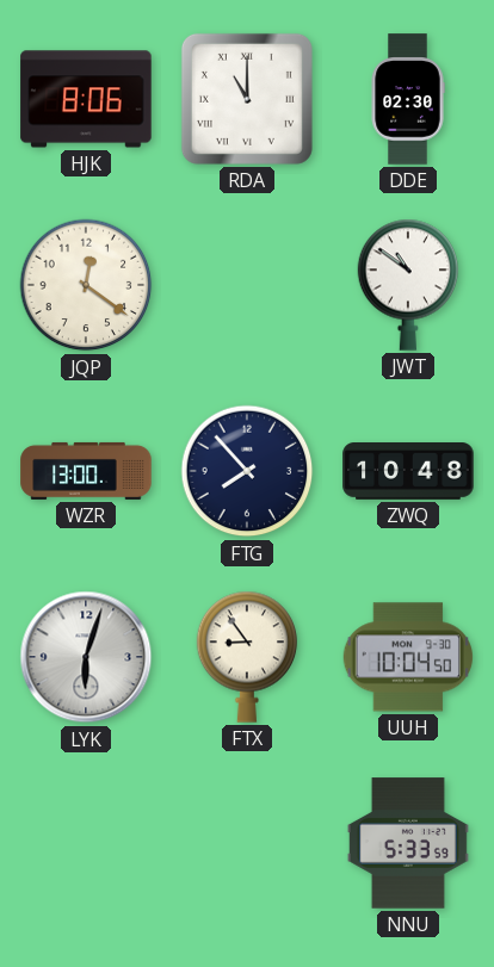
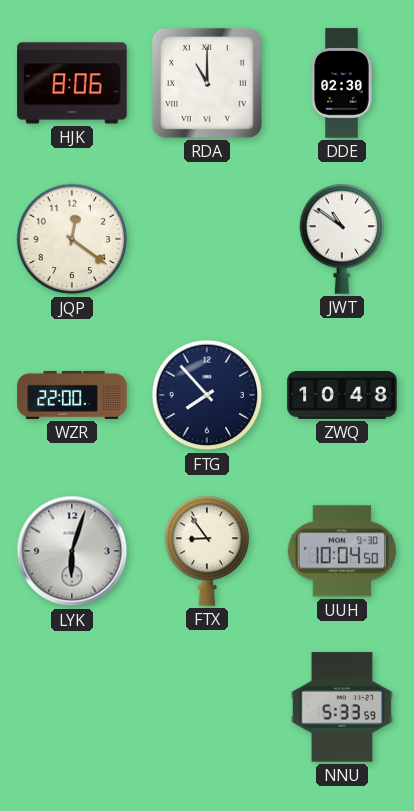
WZR: 13:00 -> 22:00
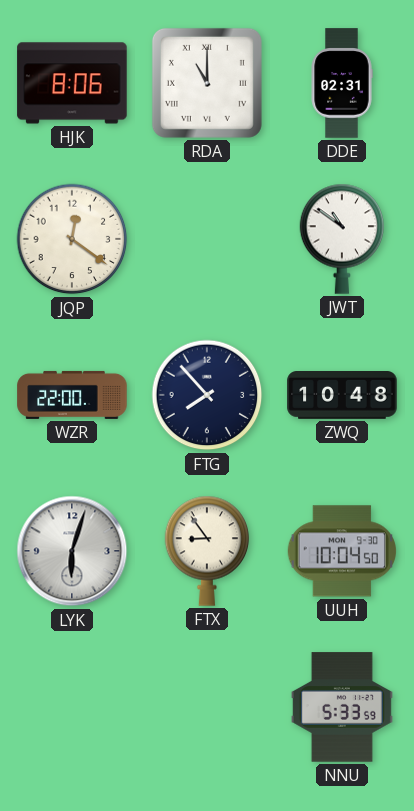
DDE: 02:30 -> 02:31
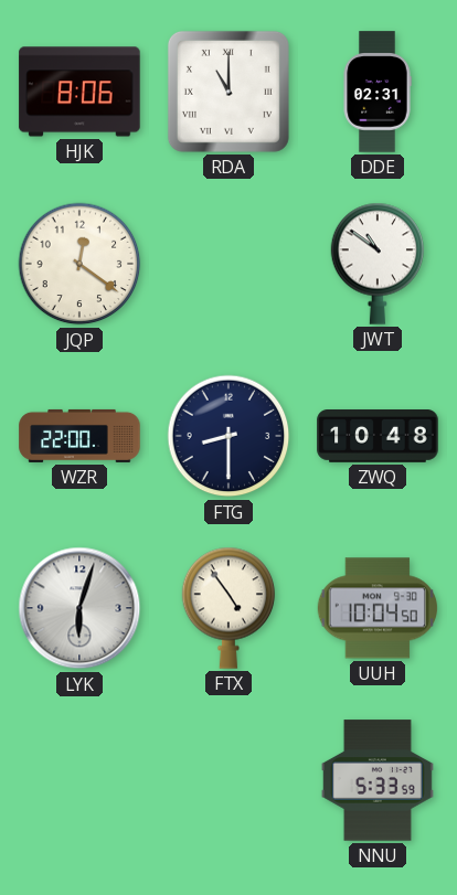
FTG: 7:53 -> 8:30
FTX: 8:54 -> 4:54
